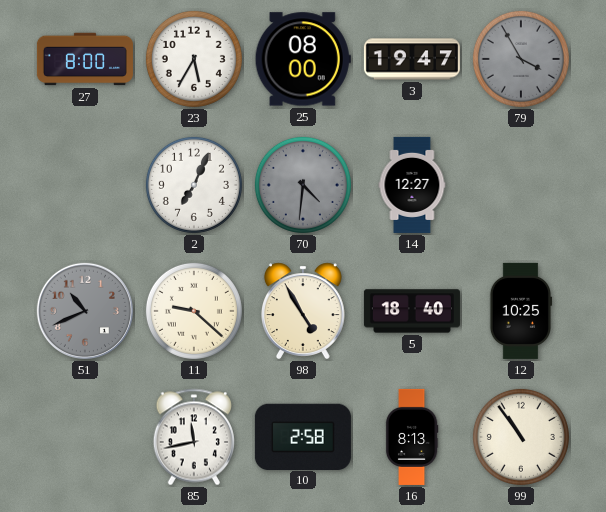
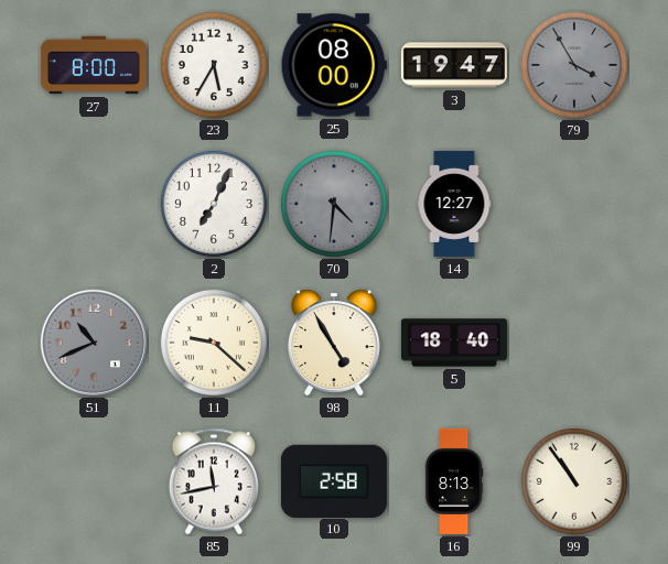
12: 10:25 -> none
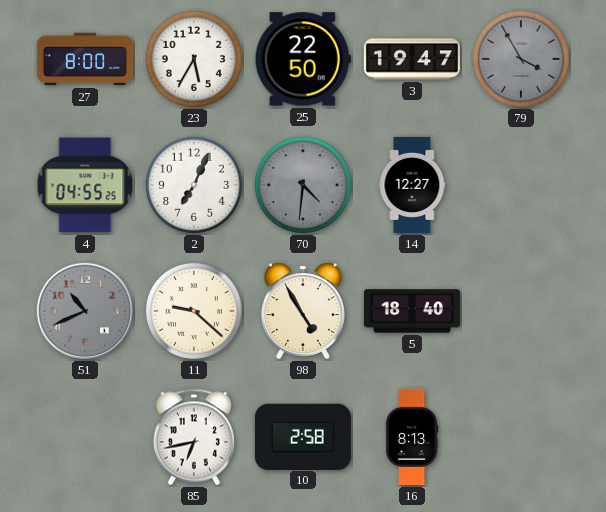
25: 08:00 -> 22:50
4: none -> 04:55
85: 11:43 -> 6:43
99: 10:54 -> none
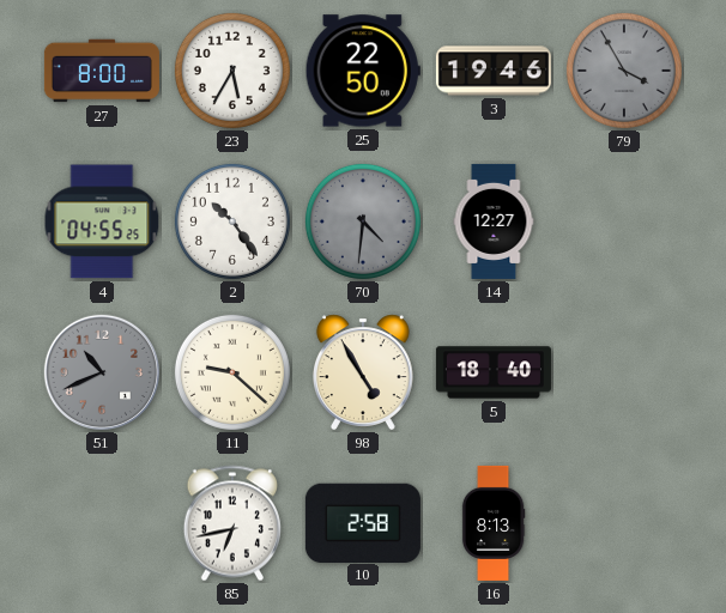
3: 19:47 -> 19:46
2: 7:04 -> 10:24
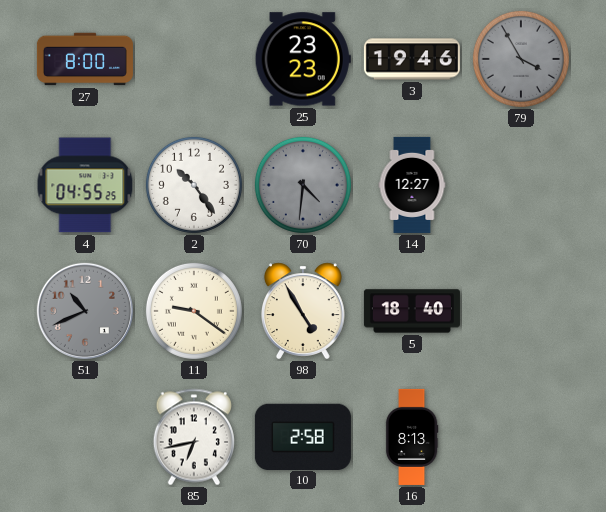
23: 5:35 -> none
25: 22:50 -> 23:23
11: 9:22 -> 9:21
